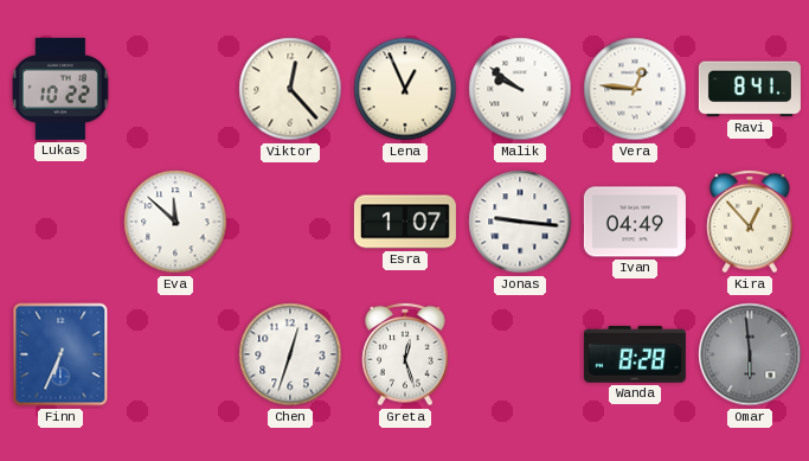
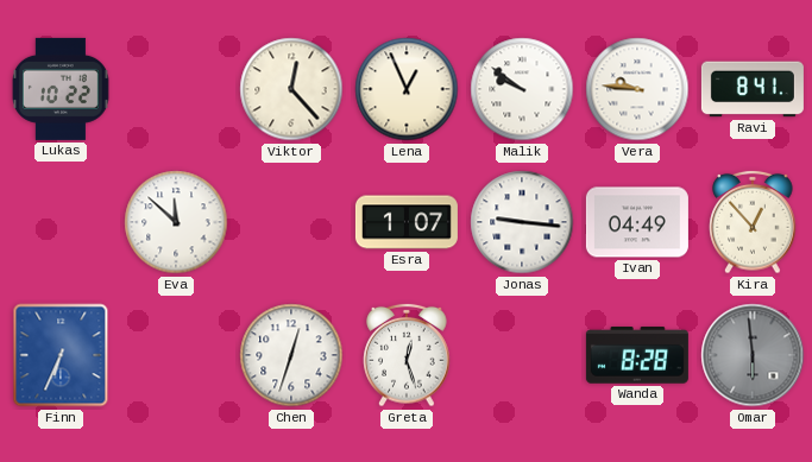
Vera: 12:46 -> 9:46
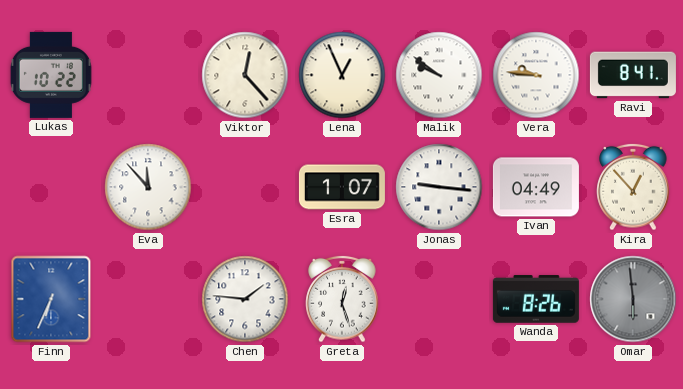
Eva: 11:52 -> 11:53
Chen: 12:33 -> 1:46
Wanda: 8:28 -> 8:26
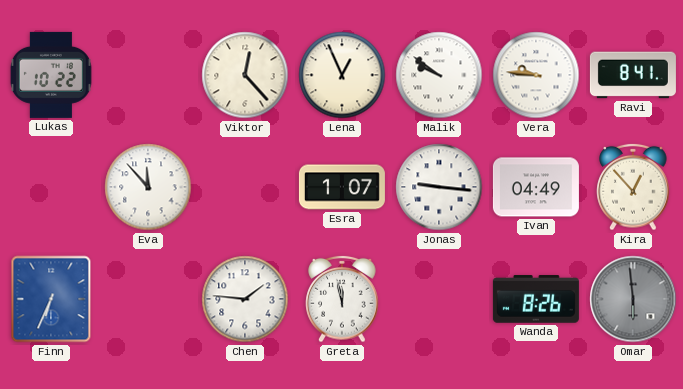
Greta: 12:27 -> 11:58
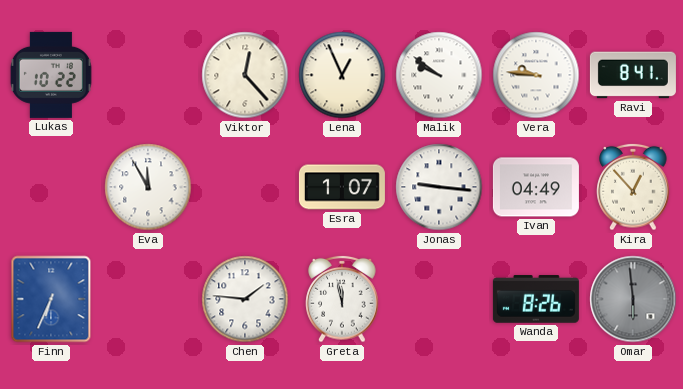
Eva: 11:53 -> 11:55
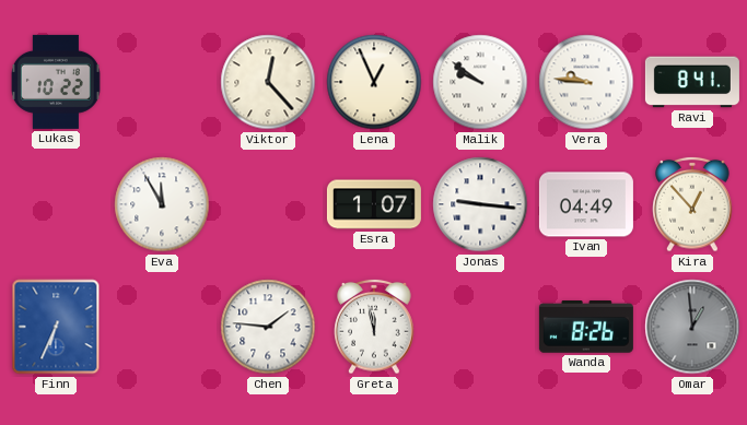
Omar: 5:59 -> 12:59
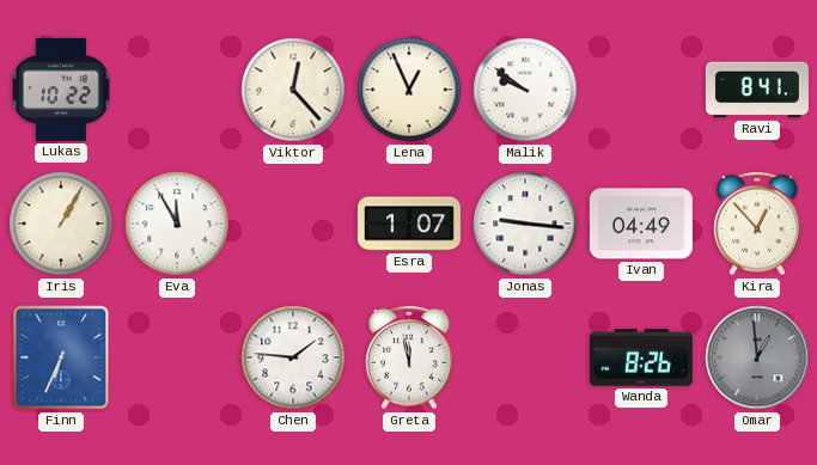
Vera: 9:46 -> none
Iris: none -> 1:05
